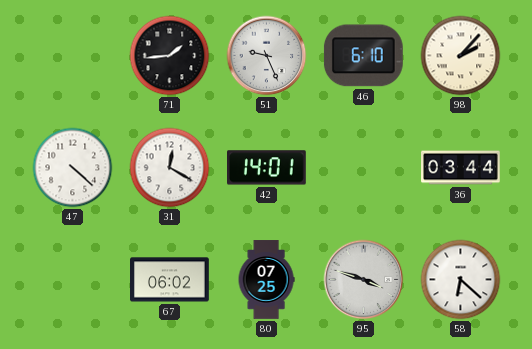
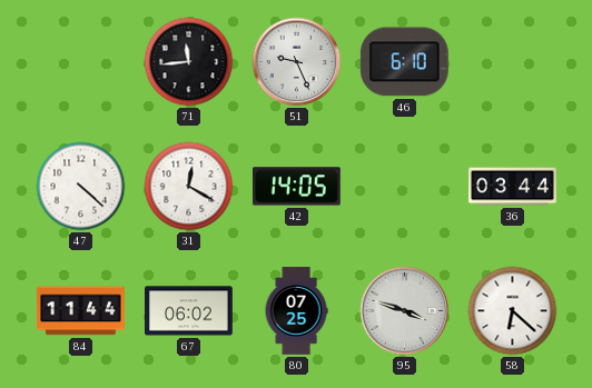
71: 1:44 -> 11:44
98: 2:07 -> none
42: 14:01 -> 14:05
84: none -> 11:44
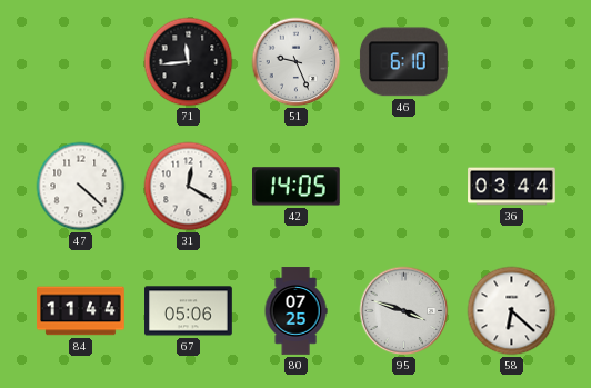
67: 06:02 -> 05:06
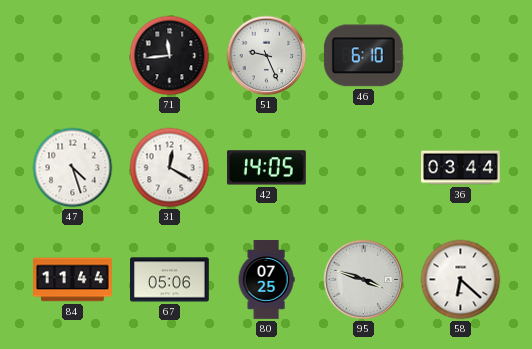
47: 4:22 -> 4:27
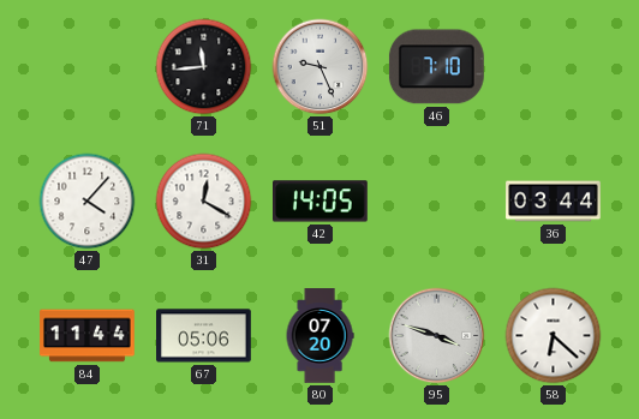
46: 6:10 -> 7:10
47: 4:27 -> 4:07
80: 07:25 -> 07:20
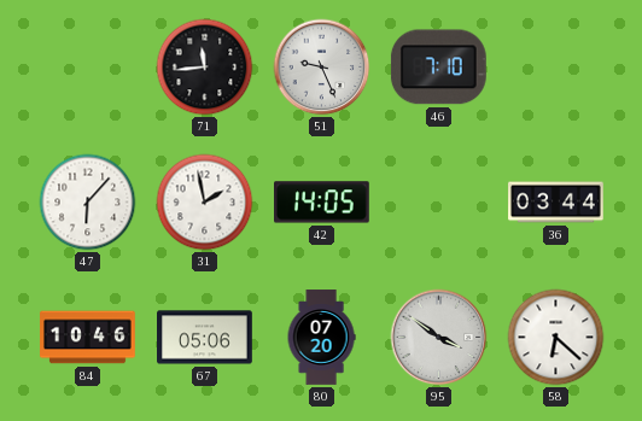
47: 4:07 -> 6:07
31: 12:20 -> 1:58
84: 11:44 -> 10:46
95: 3:48 -> 3:51
